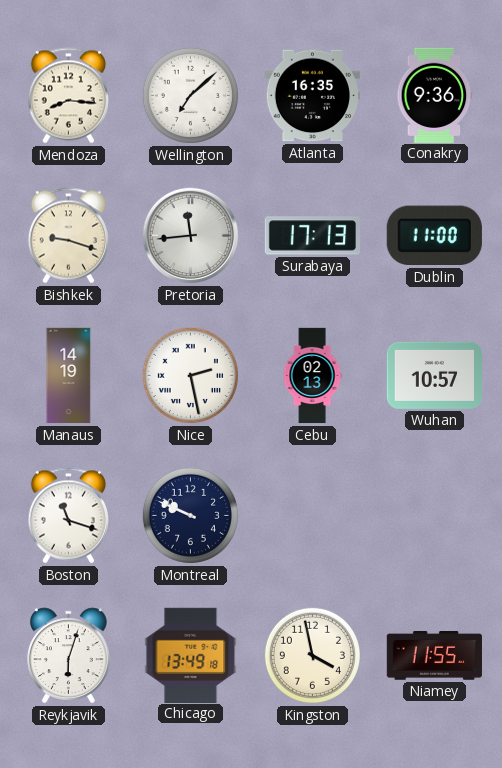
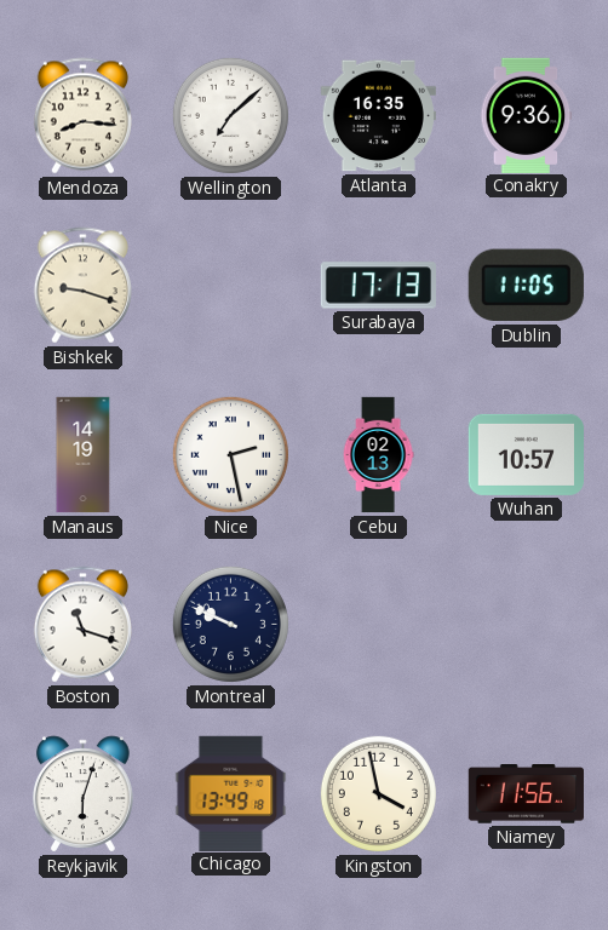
Pretoria: 11:44 -> none
Dublin: 11:00 -> 11:05
Niamey: 11:55 -> 11:56
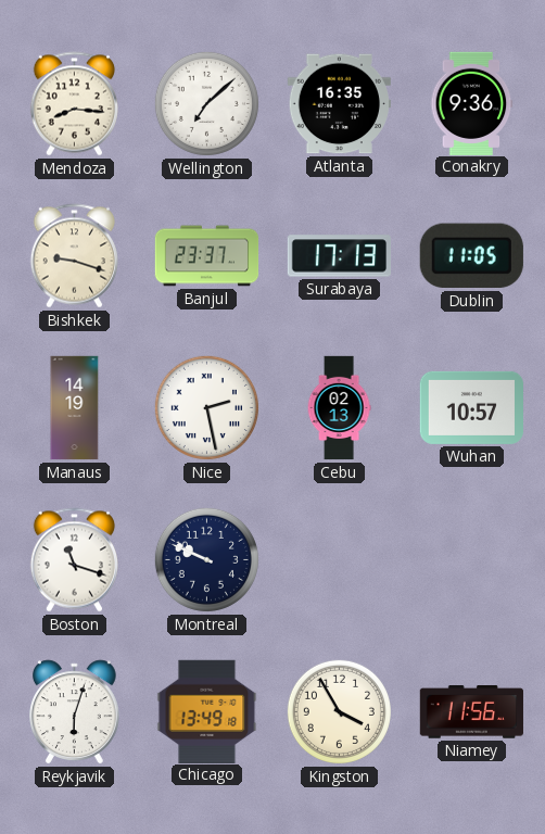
Banjul: none -> 23:37
Kingston: 3:58 -> 3:55
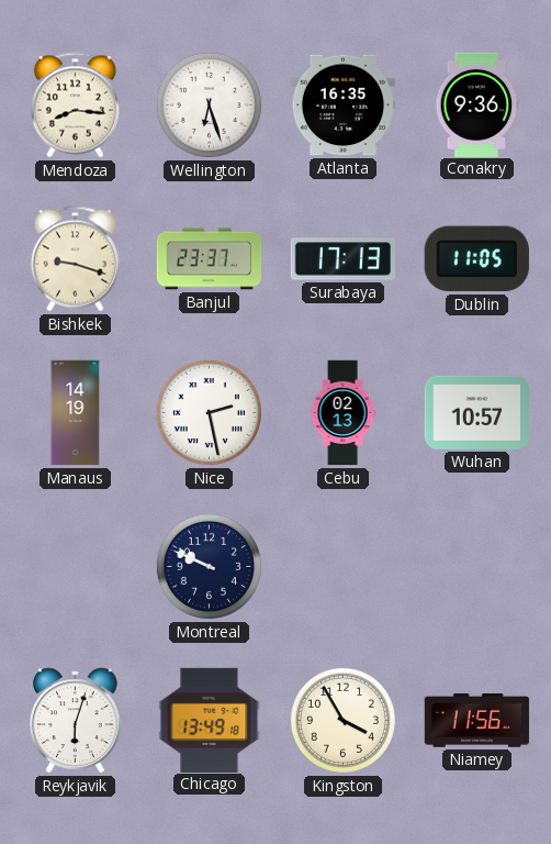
Wellington: 7:08 -> 6:27
Boston: 11:18 -> none
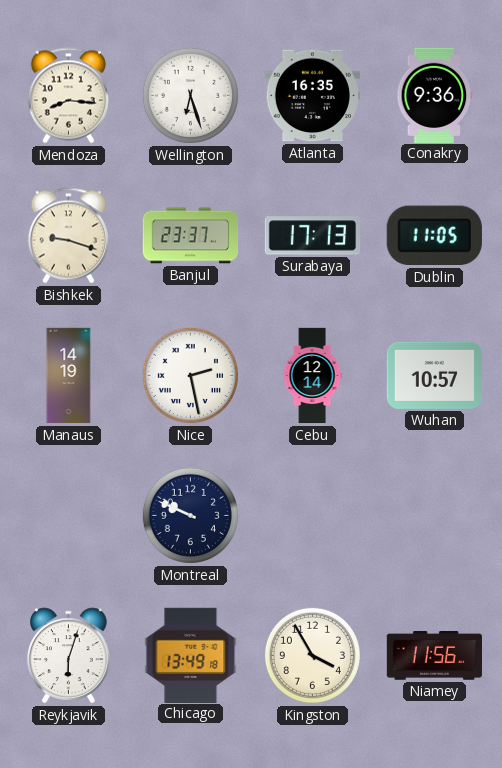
Cebu: 02:13 -> 12:14
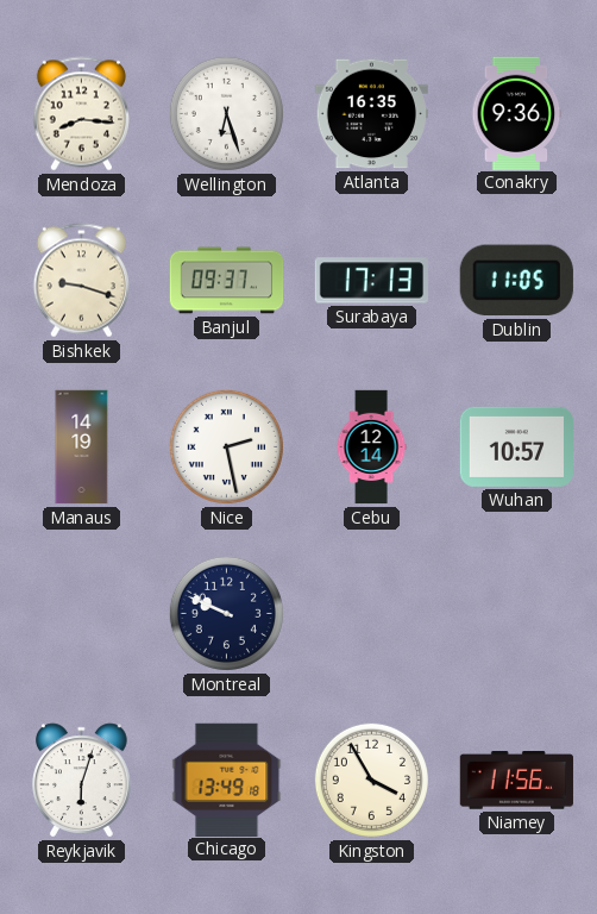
Banjul: 23:37 -> 09:37
